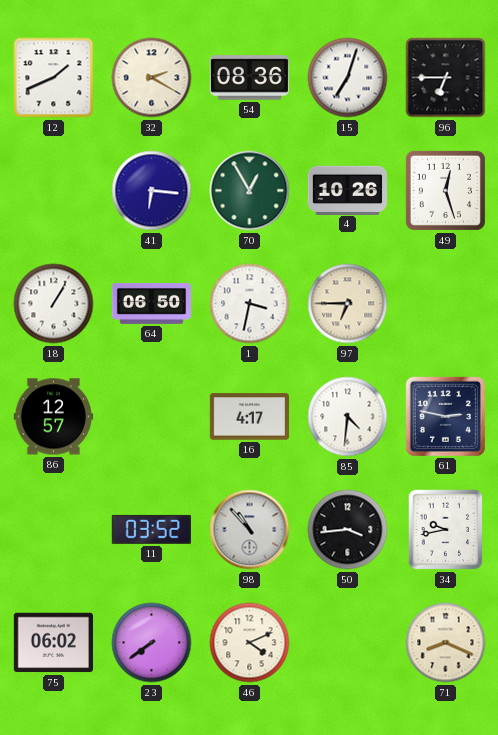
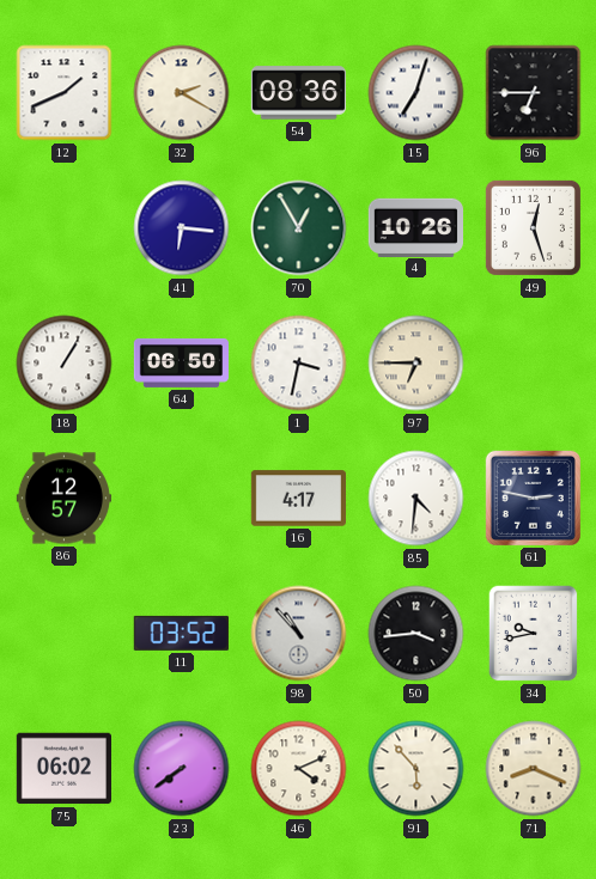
91: none -> 5:53
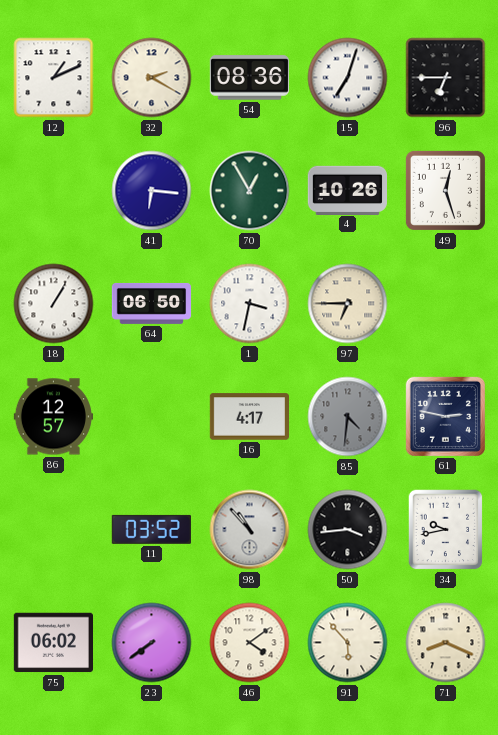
12: 1:41 -> 1:11
85 dial: white -> grey
46: 4:11 -> 4:09
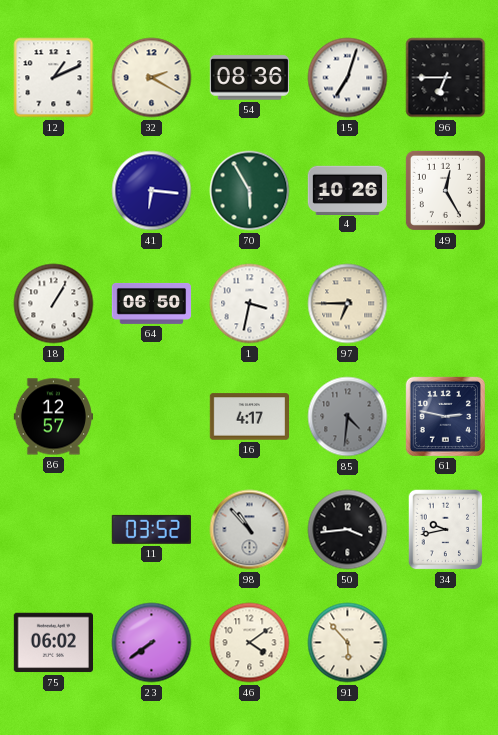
70: 12:55 -> 5:55
49: 12:27 -> 12:25
71: 8:19 -> none
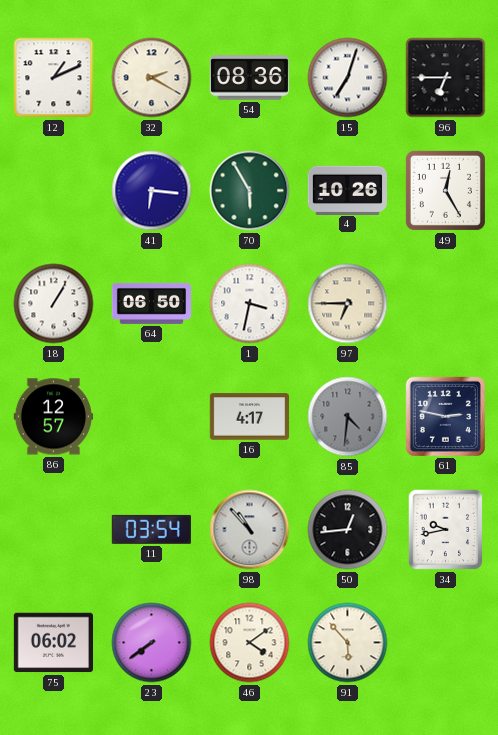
11: 03:52 -> 03:54
50: 3:44 -> 12:44
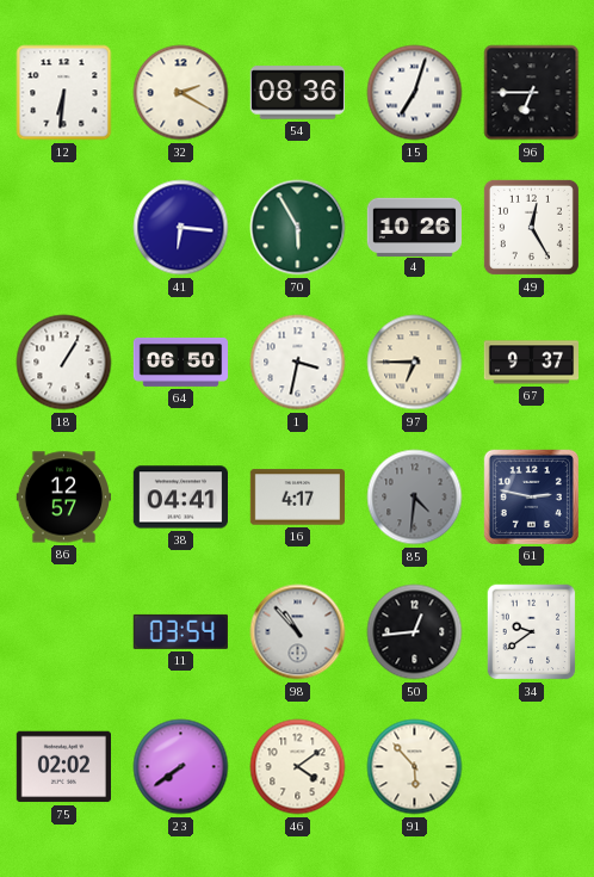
12: 1:11 -> 6:31
67: none -> 9:37
38: none -> 04:41
34: 9:43 -> 9:39
75: 06:02 -> 02:02
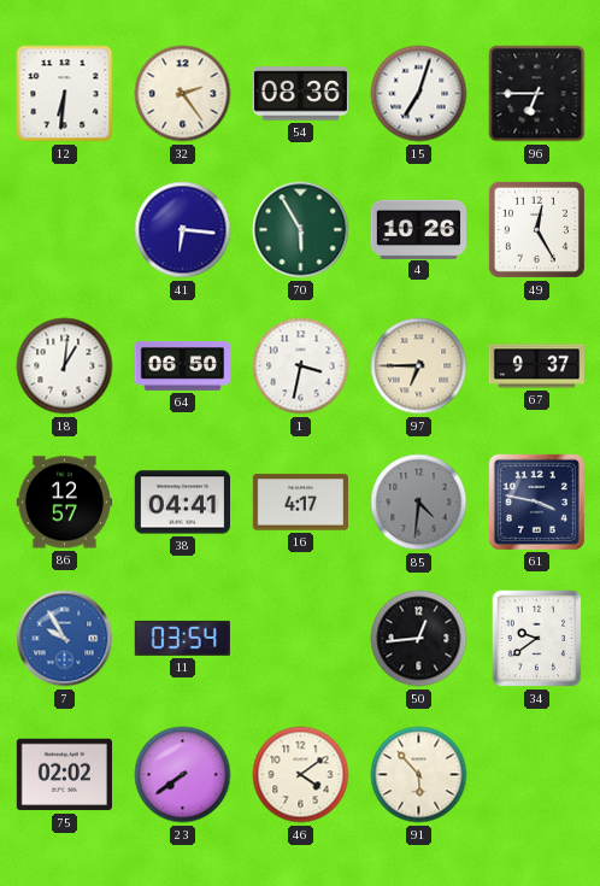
32: 2:20 -> 2:24
18: 1:05 -> 1:01
61: 2:47 -> 3:47
7: none -> 9:55
98: 10:53 -> none
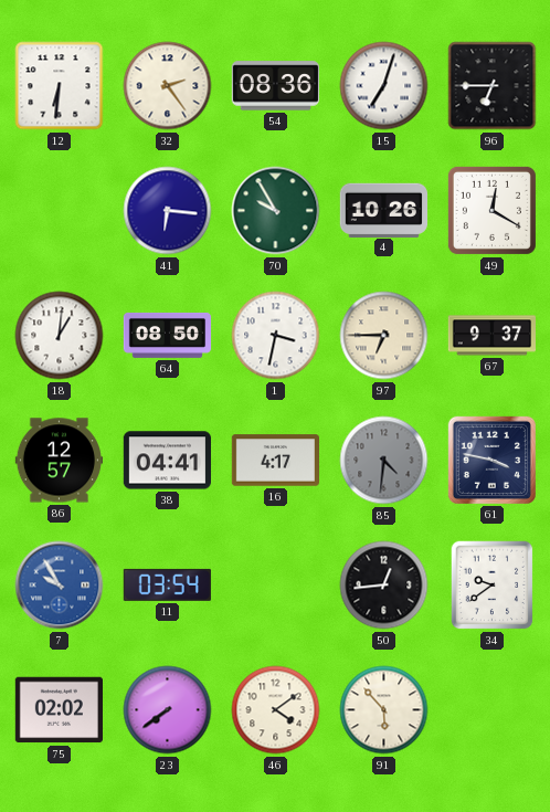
70: 5:55 -> 9:55
49: 12:25 -> 12:20
64: 06:50 -> 08:50
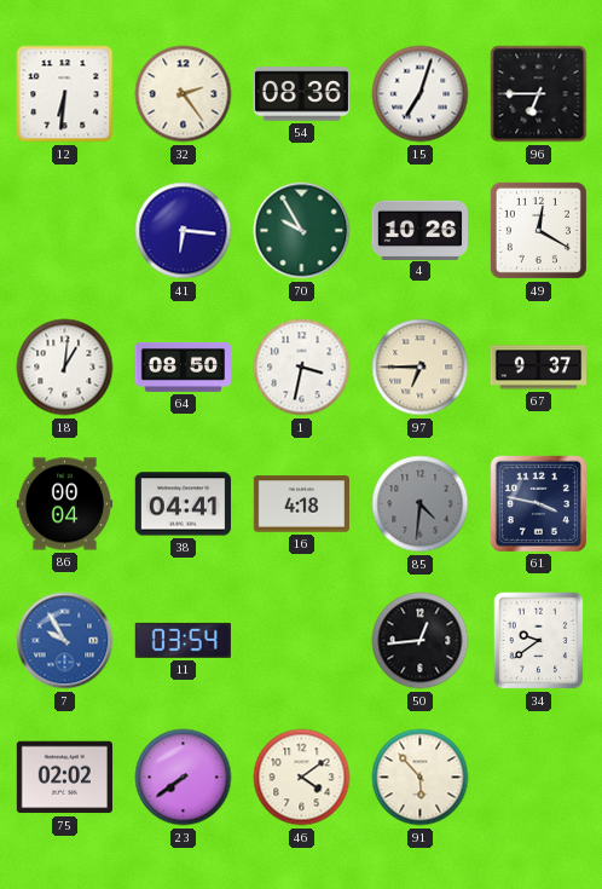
86: 12:57 -> 00:04
16: 4:17 -> 4:18
